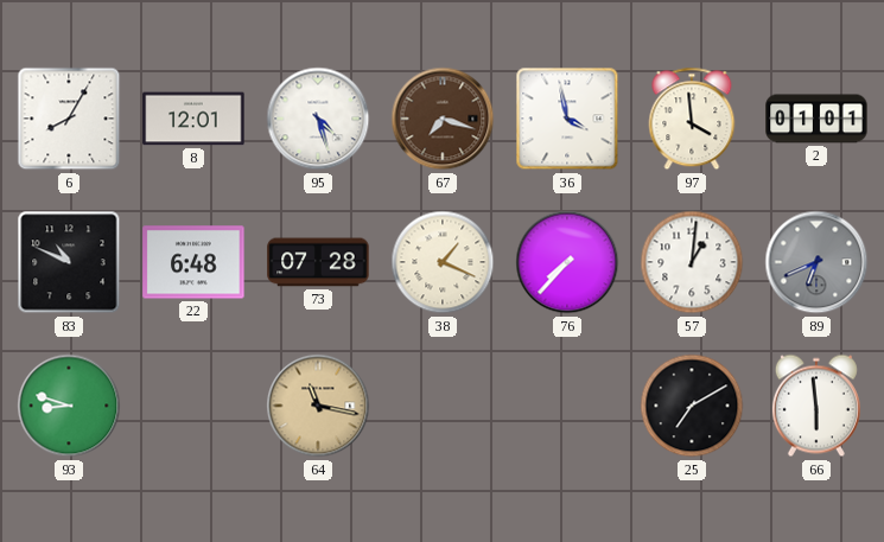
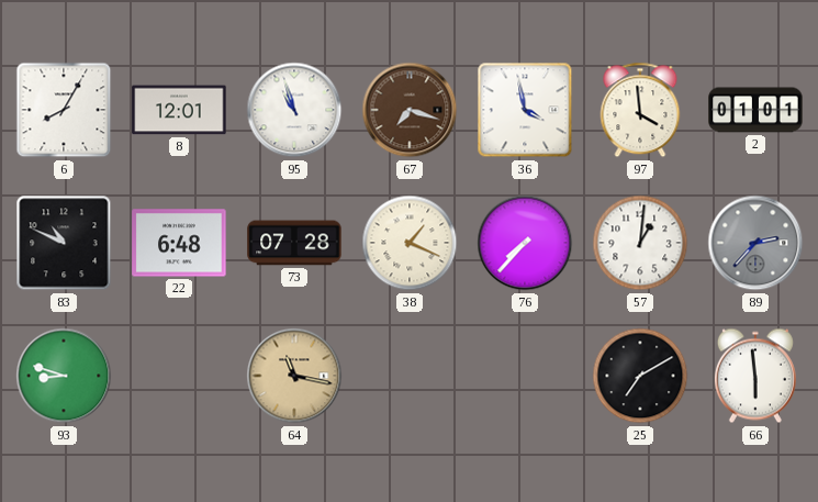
95: 4:27 -> 10:57
89: 6:41 -> 2:37
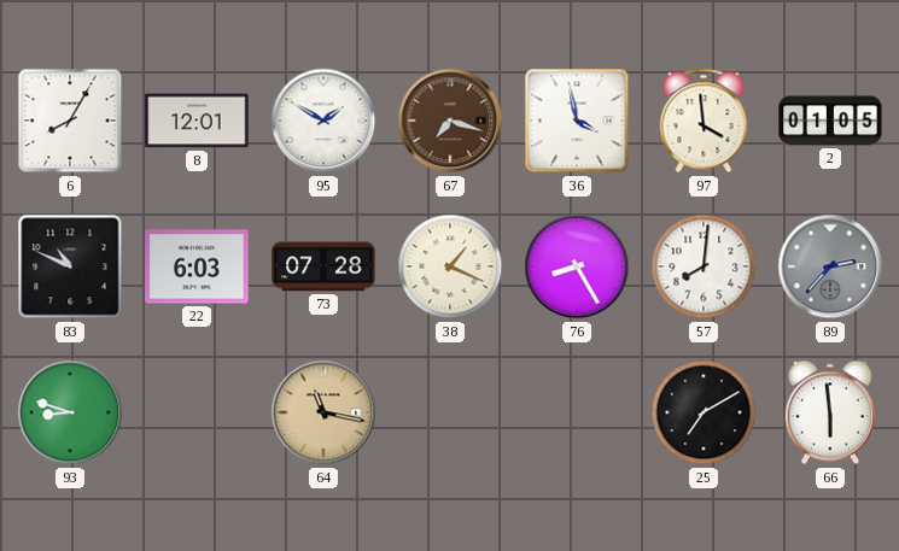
95: 10:57 -> 1:50
2: 01:01 -> 01:05
22: 6:48 -> 6:03
76: 7:37 -> 8:25
57: 1:01 -> 8:01
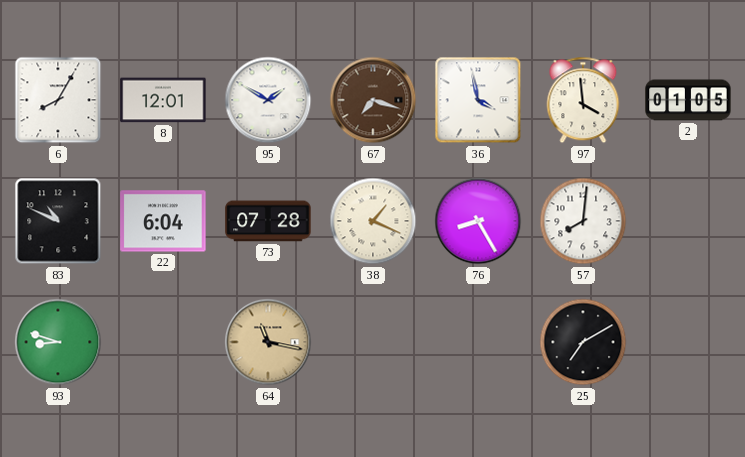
22: 6:03 -> 6:04
89: 2:37 -> none
66: 5:59 -> none
